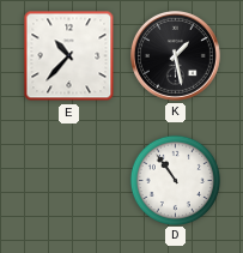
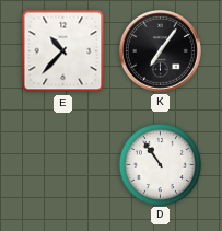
K: 1:28 -> 7:06
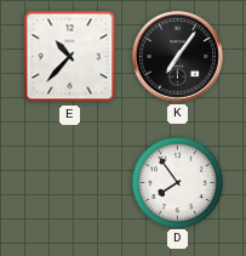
D: 10:54 -> 7:54
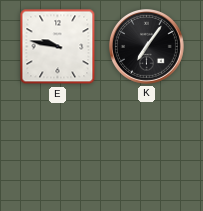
E: 10:37 -> 9:47
D: 7:54 -> none
